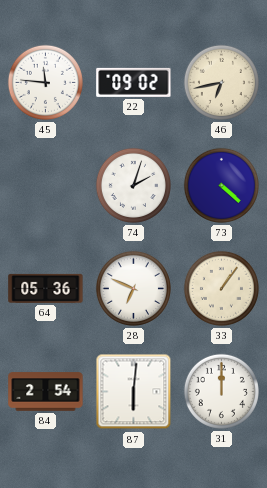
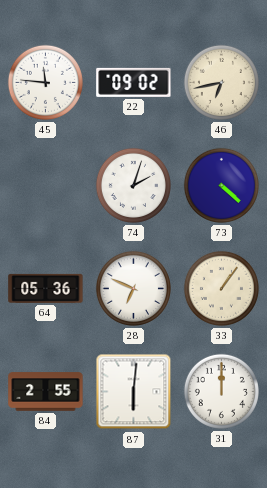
84: 2:54 -> 2:55
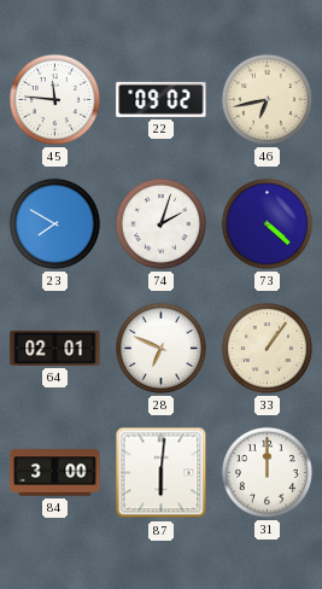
23: none -> 7:50
64: 05:36 -> 02:01
84: 2:55 -> 3:00
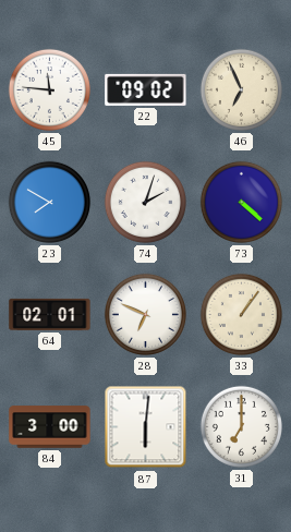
46: 6:43 -> 6:56
31: 12:00 -> 7:00
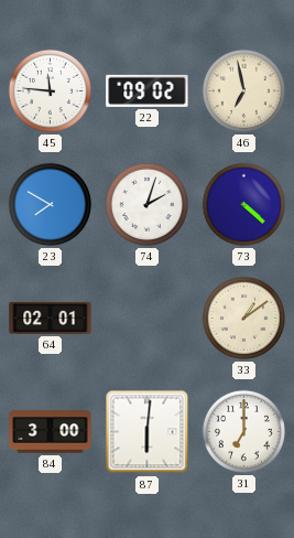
46: 6:56 -> 6:58
28: 6:49 -> none
33: 1:06 -> 1:09
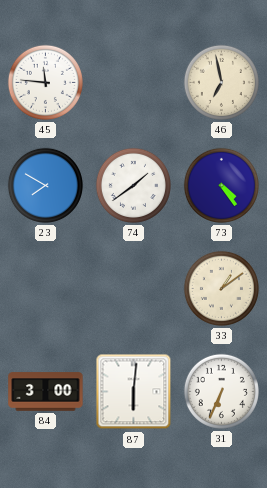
22: 09:02 -> none
74: 2:03 -> 1:39
73: 4:22 -> 4:24
64: 02:01 -> none
31: 7:00 -> 6:34
